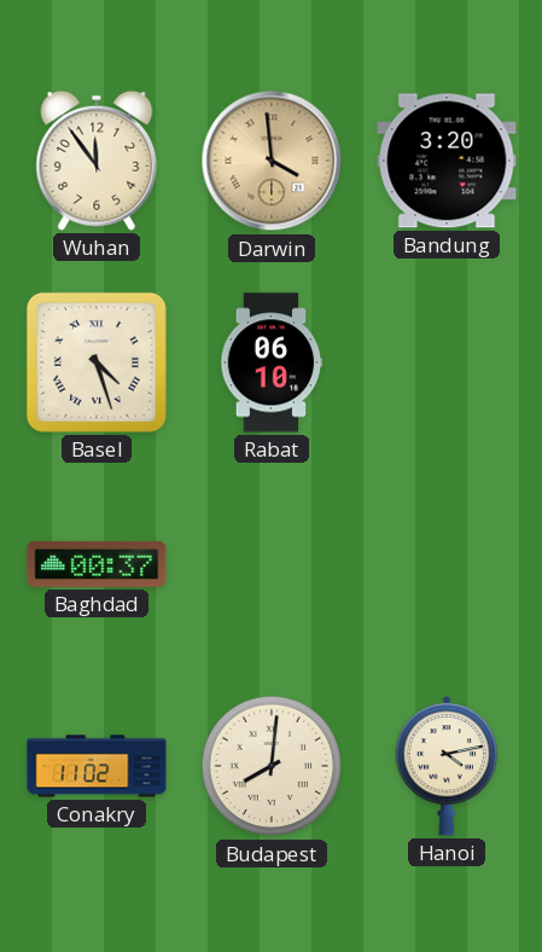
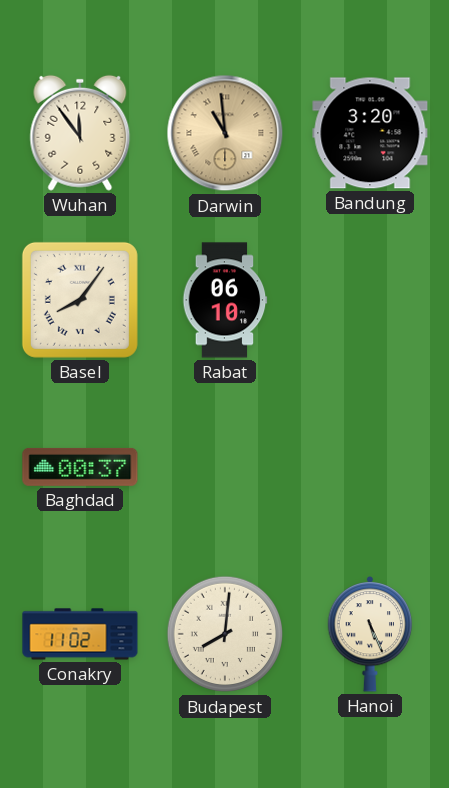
Darwin: 3:59 -> 10:59
Basel: 4:27 -> 8:06
Hanoi: 4:13 -> 5:26
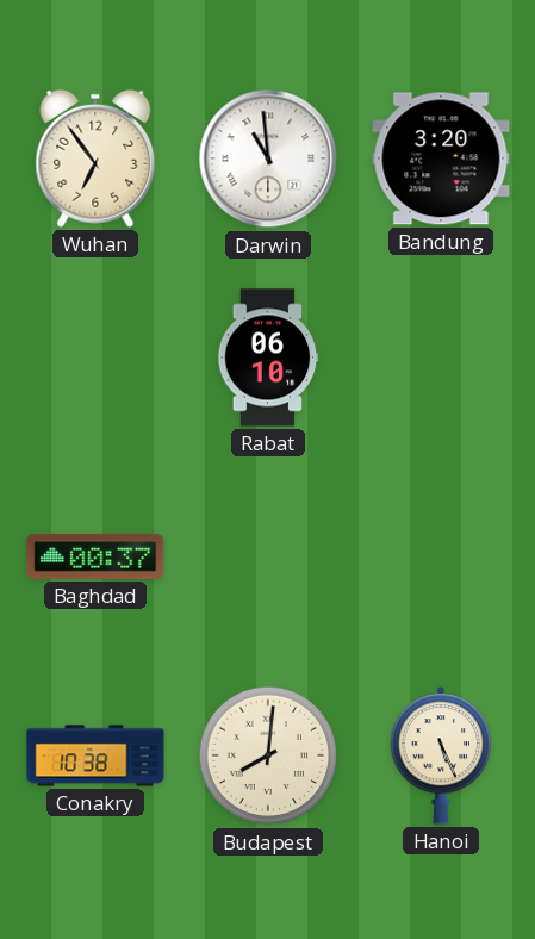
Wuhan: 11:54 -> 6:54
Darwin dial: champagne -> white
Basel: 8:06 -> none
Conakry: 11:02 -> 10:38
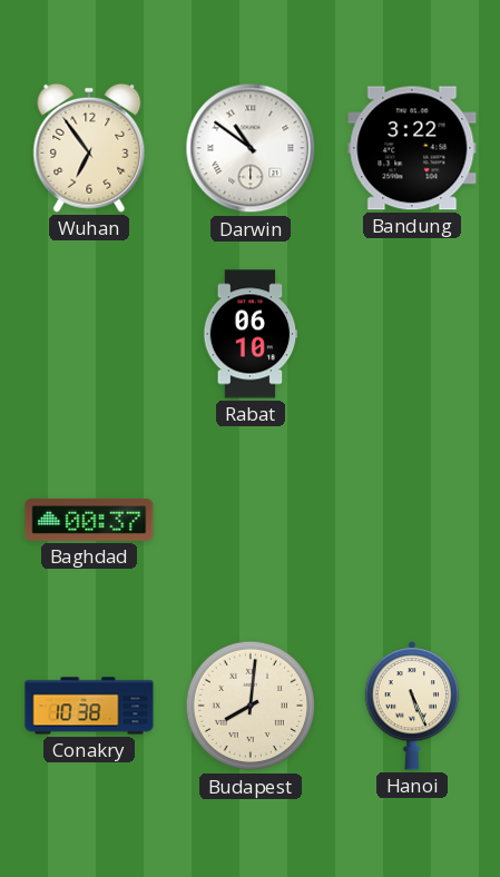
Darwin: 10:59 -> 10:51
Bandung: 3:20 -> 3:22
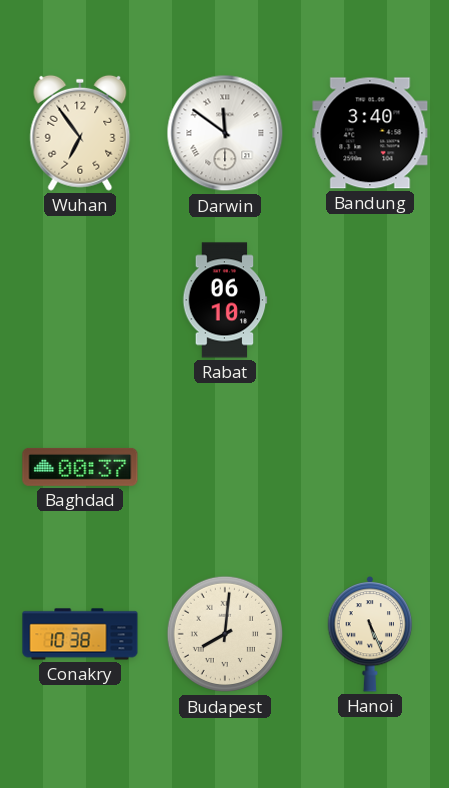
Darwin: 10:51 -> 11:51
Bandung: 3:22 -> 3:40
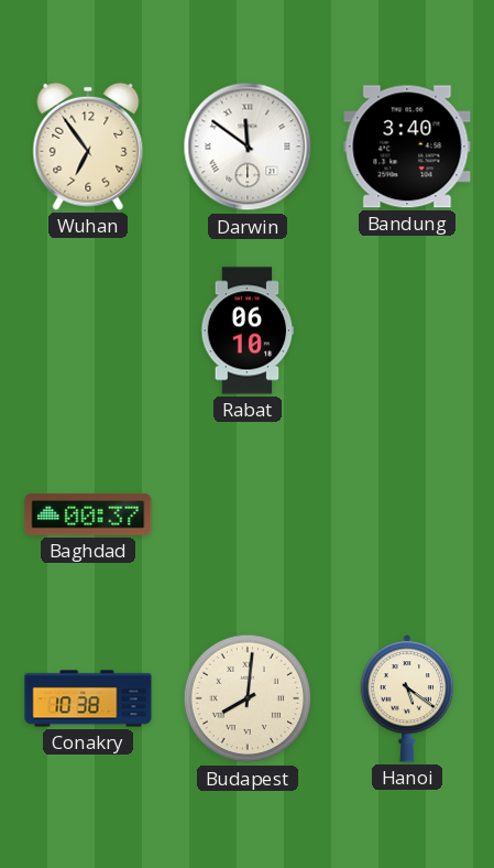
Hanoi: 5:26 -> 5:21
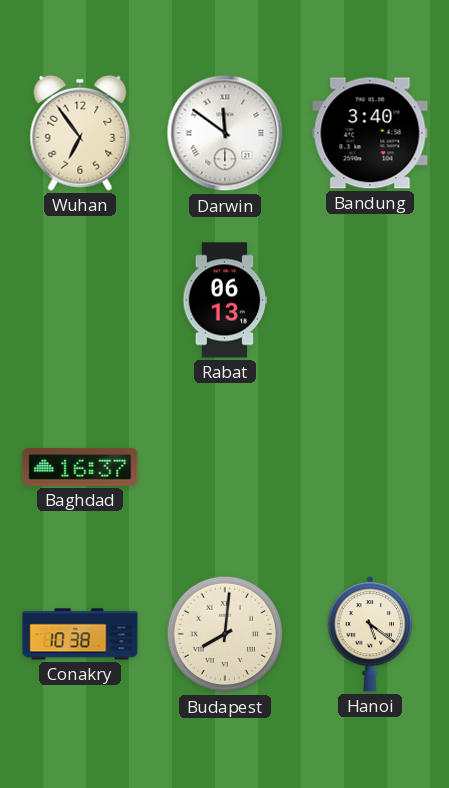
Rabat: 06:10 -> 06:13
Baghdad: 00:37 -> 16:37
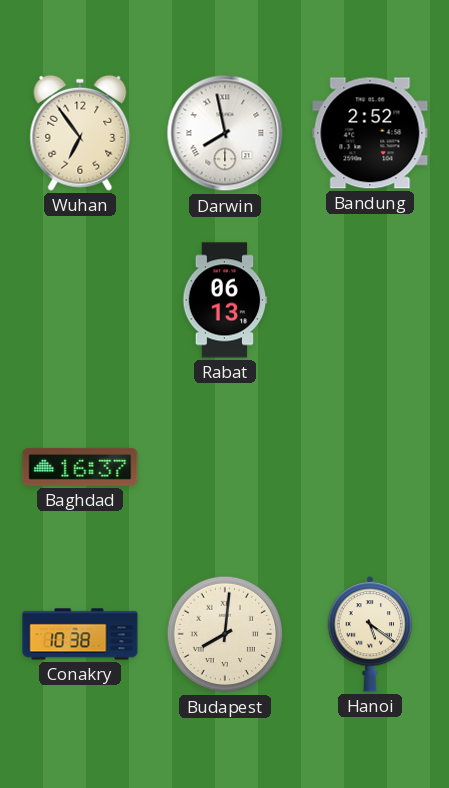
Darwin: 11:51 -> 7:58
Bandung: 3:40 -> 2:52
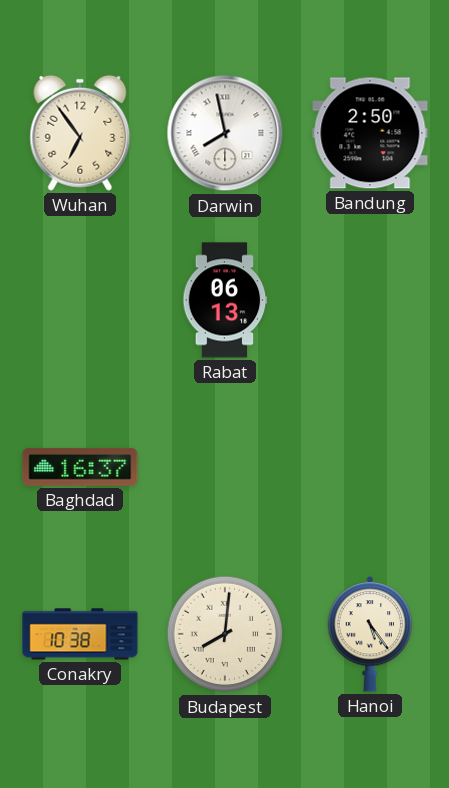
Bandung: 2:52 -> 2:50
Hanoi: 5:21 -> 5:24
